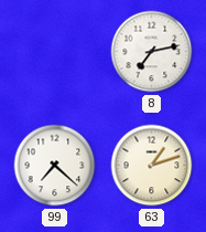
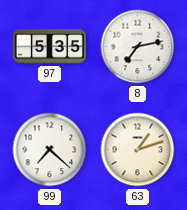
97: none -> 5:35
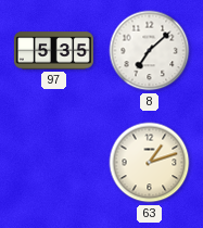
8: 7:13 -> 7:08
99: 7:22 -> none
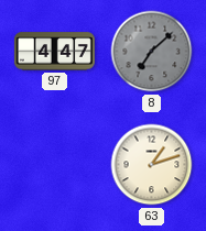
97: 5:35 -> 4:47
8 dial: white -> grey
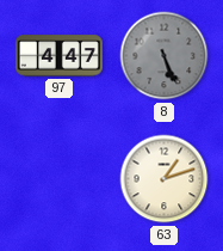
8: 7:08 -> 5:26
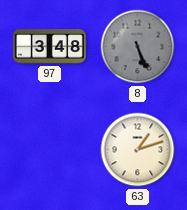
97: 4:47 -> 3:48
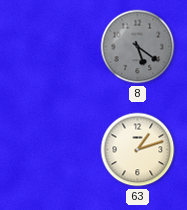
97: 3:48 -> none
8: 5:26 -> 5:21
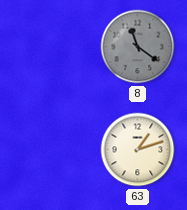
8: 5:21 -> 11:21
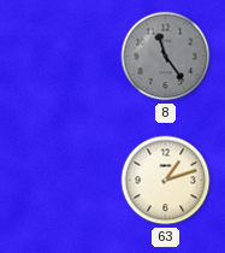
8: 11:21 -> 11:24
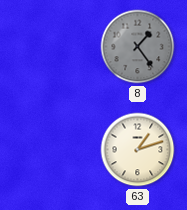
8: 11:24 -> 1:24
